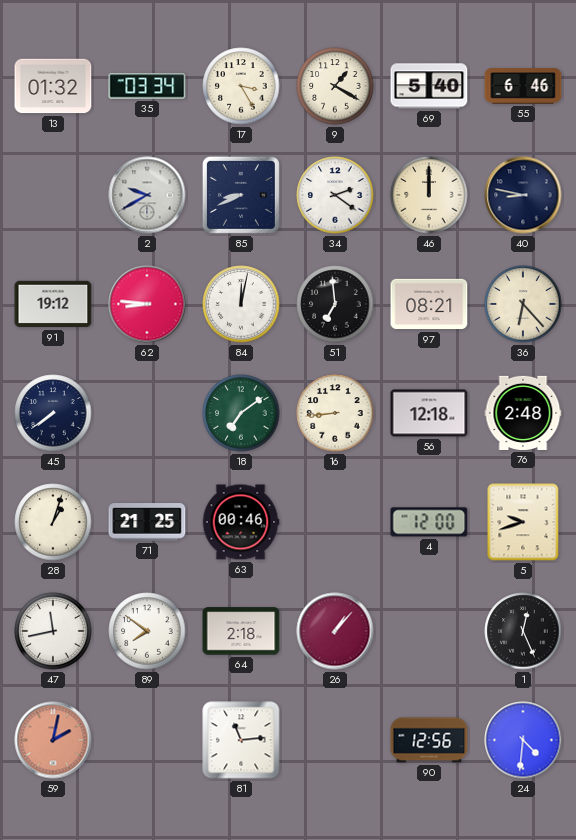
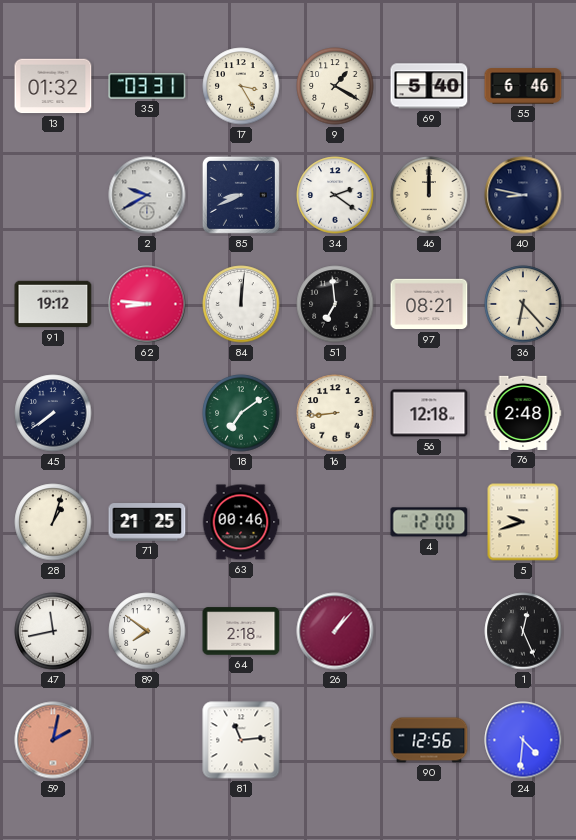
35: 03:34 -> 03:31
84: 12:02 -> 12:01
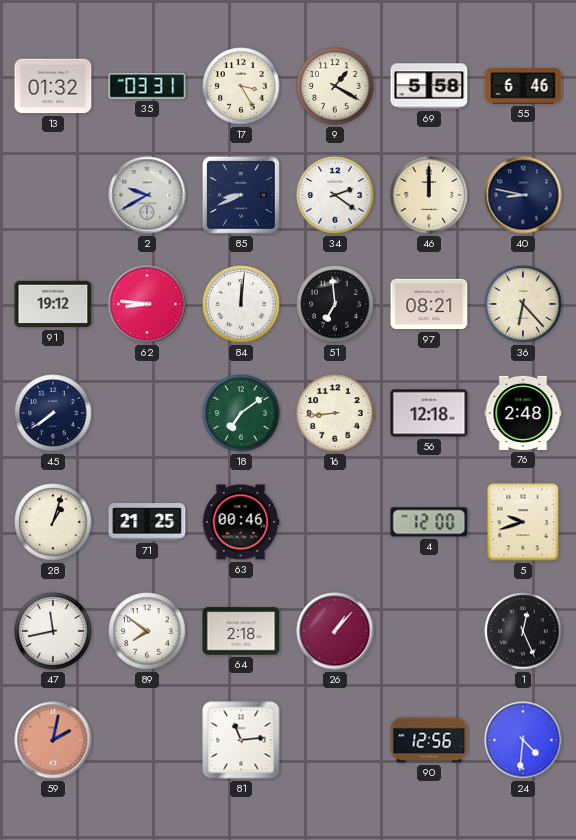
69: 5:40 -> 5:58
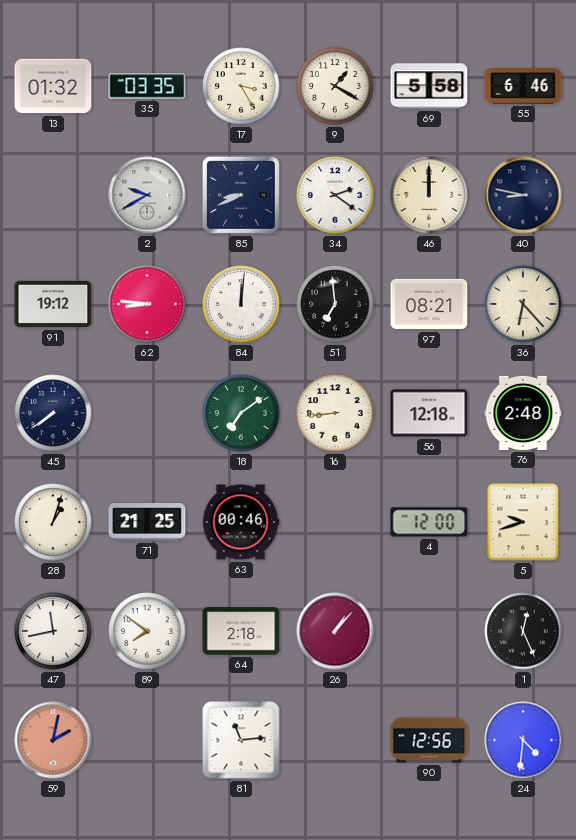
35: 03:31 -> 03:35
